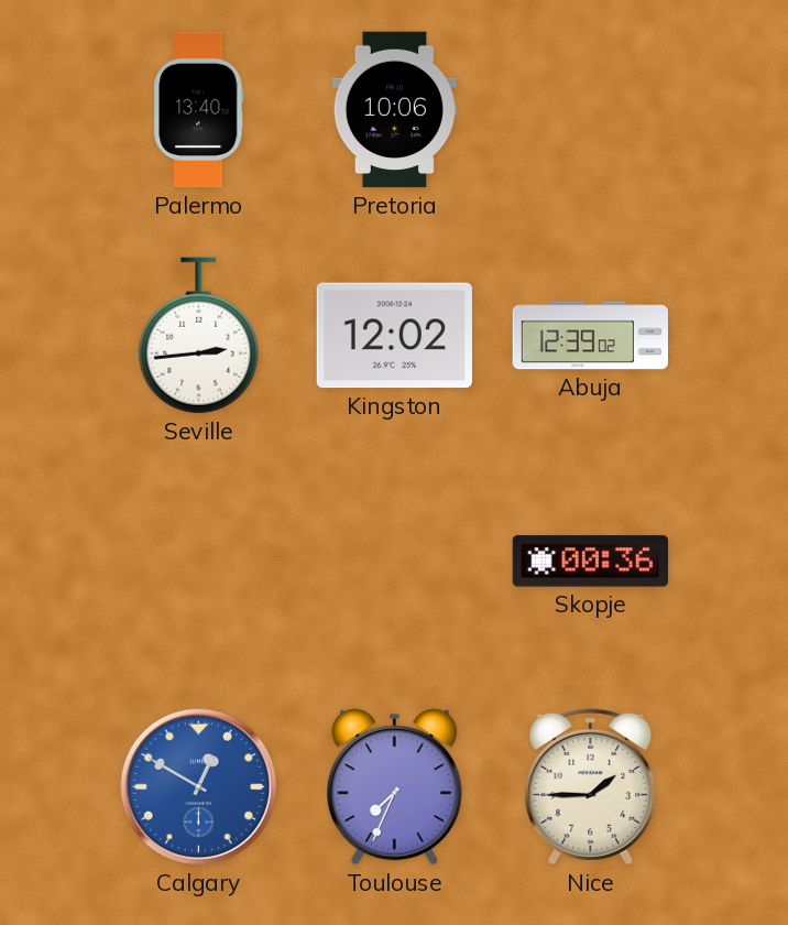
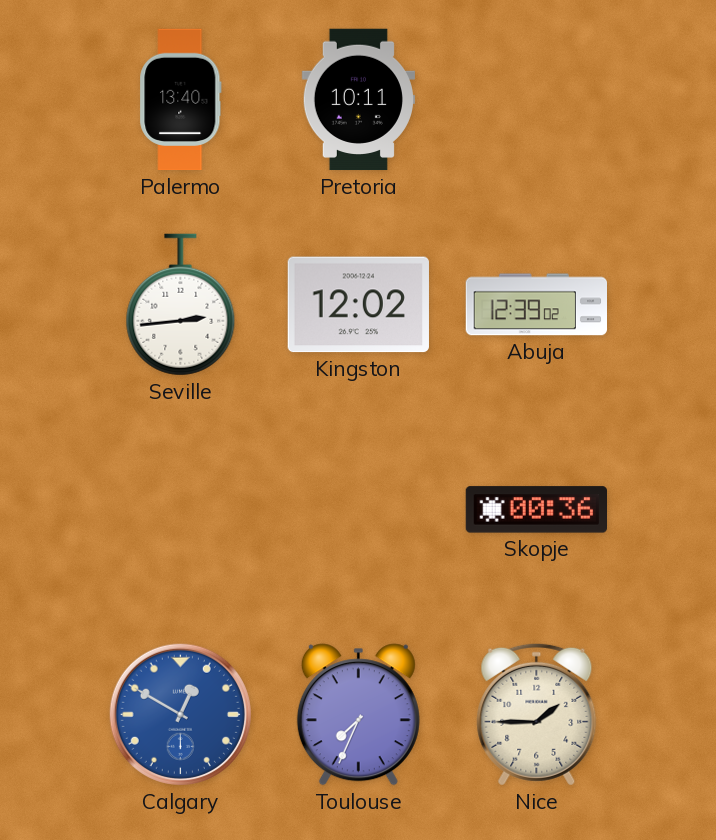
Pretoria: 10:06 -> 10:11
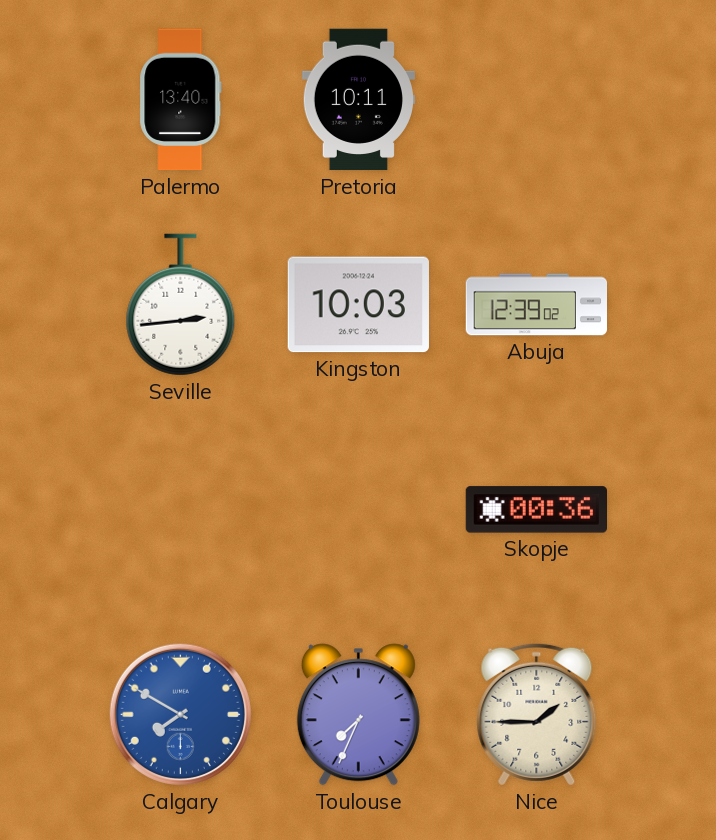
Kingston: 12:02 -> 10:03
Calgary: 12:50 -> 7:50
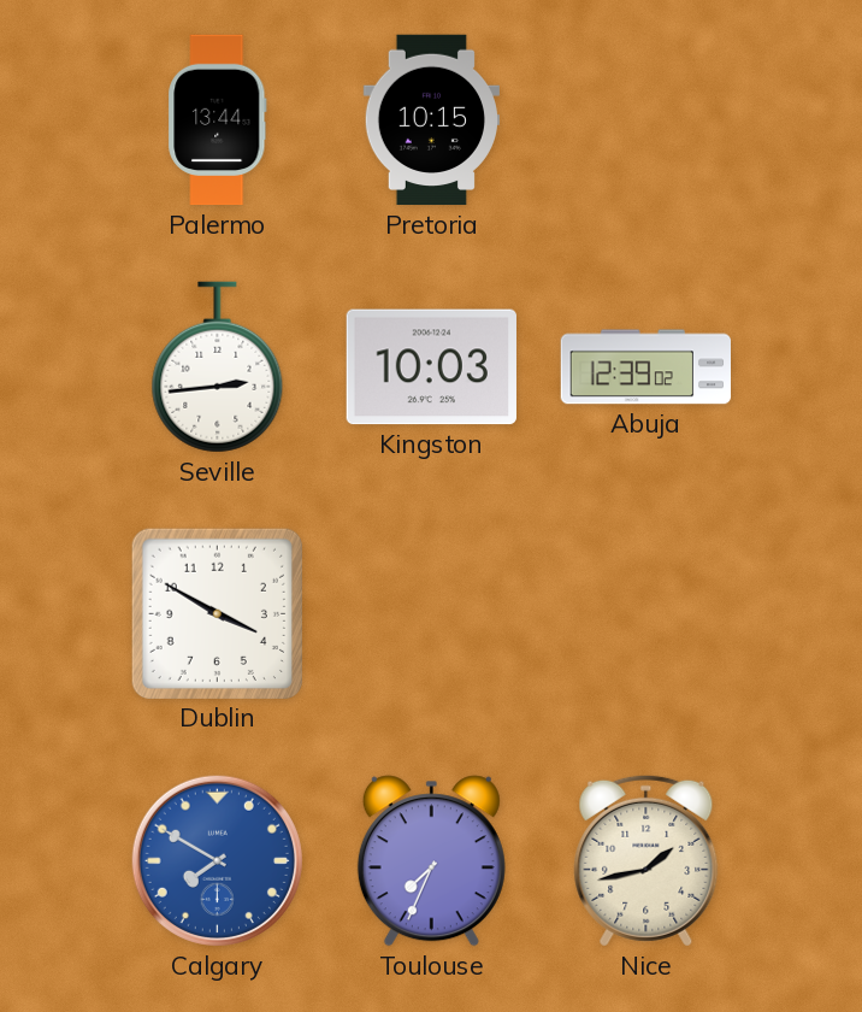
Palermo: 13:40 -> 13:44
Pretoria: 10:11 -> 10:15
Dublin: none -> 3:50
Skopje: 00:36 -> none
Nice: 1:45 -> 1:43
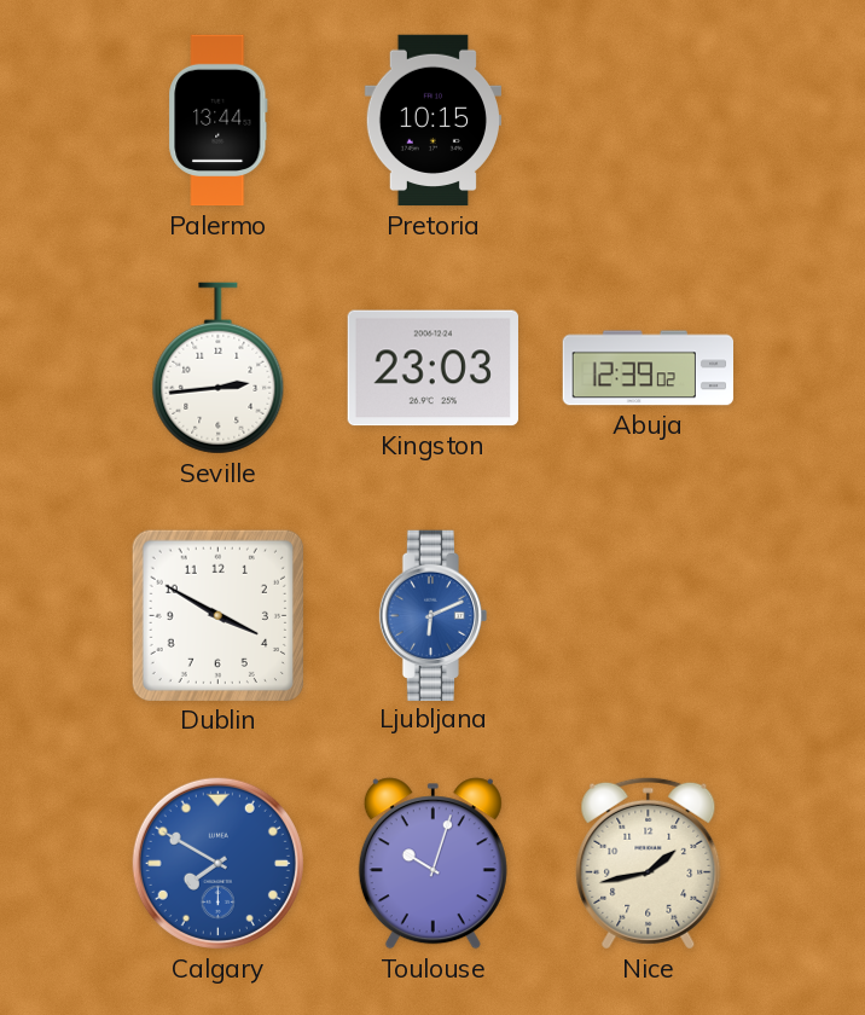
Kingston: 10:03 -> 23:03
Ljubljana: none -> 6:11
Toulouse: 7:34 -> 10:03
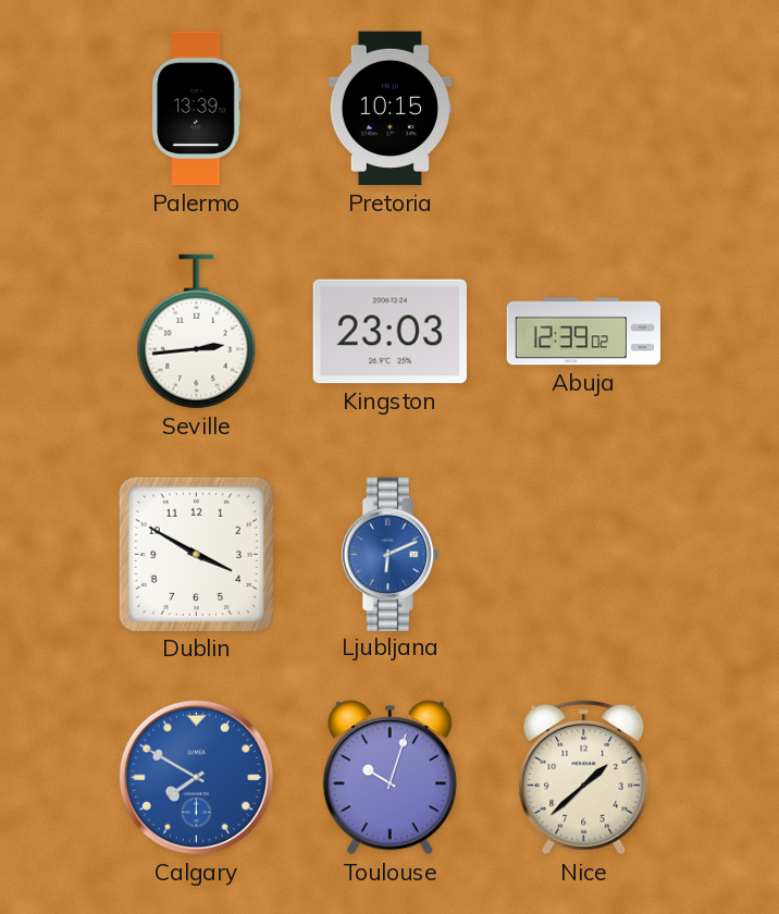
Palermo: 13:44 -> 13:39
Nice: 1:43 -> 1:38
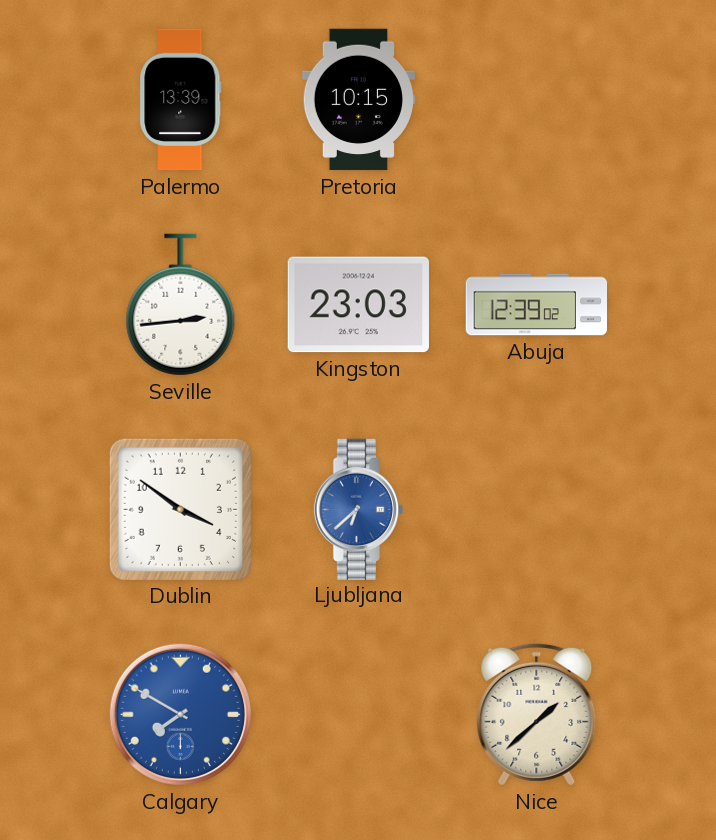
Dublin: 3:50 -> 3:51
Ljubljana: 6:11 -> 6:38
Toulouse: 10:03 -> none
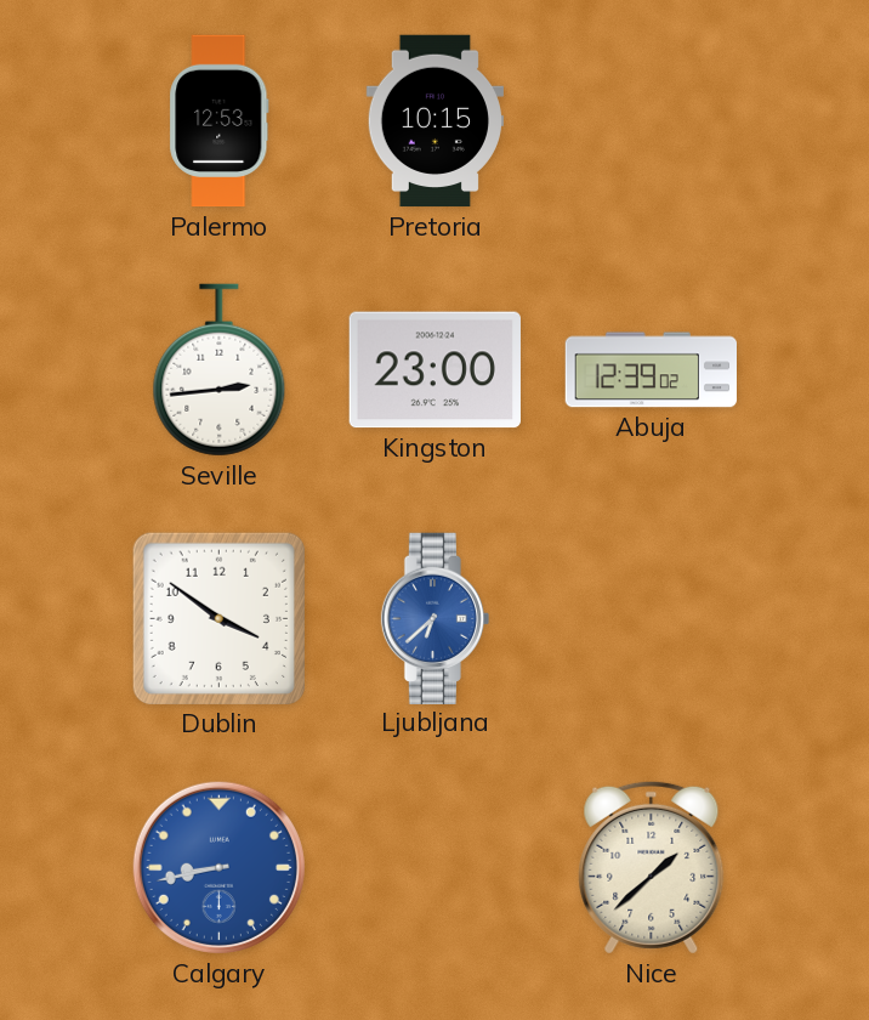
Palermo: 13:39 -> 12:53
Kingston: 23:03 -> 23:00
Calgary: 7:50 -> 8:43
